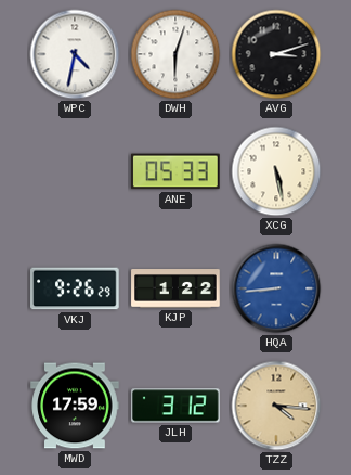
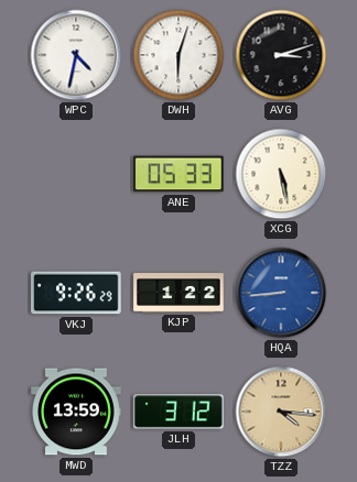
MWD: 17:59 -> 13:59
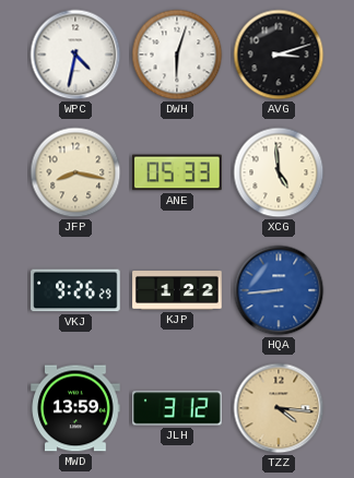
JFP: none -> 8:17
XCG: 5:28 -> 4:59
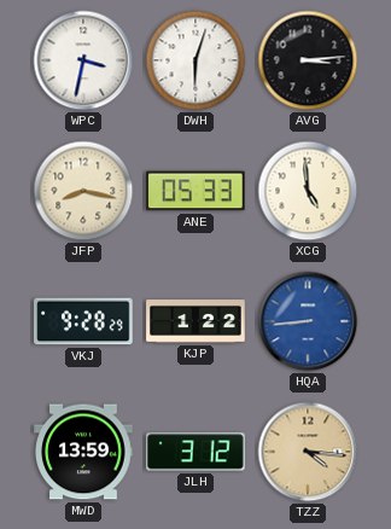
WPC: 4:32 -> 3:32
AVG: 3:12 -> 3:14
VKJ: 9:26 -> 9:28
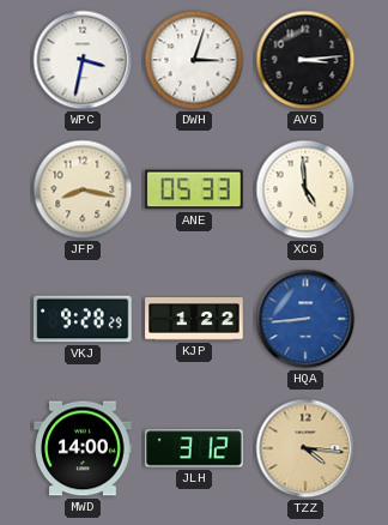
DWH: 6:03 -> 3:03
MWD: 13:59 -> 14:00
